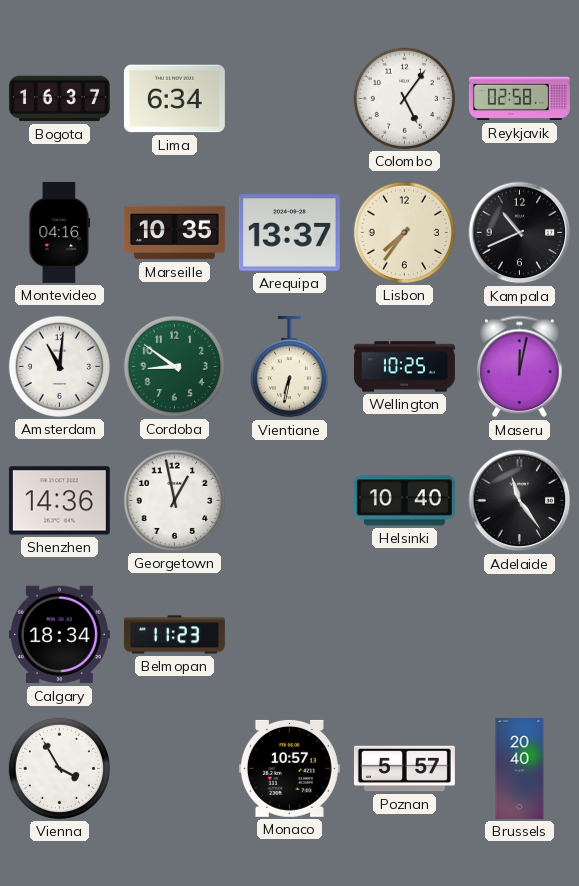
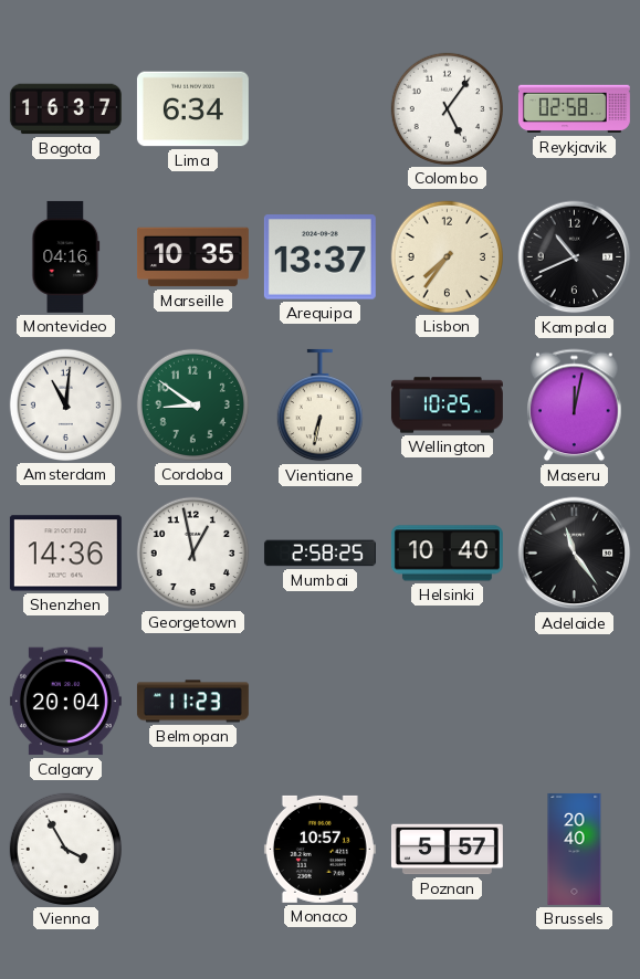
Mumbai: none -> 2:58
Calgary: 18:34 -> 20:04
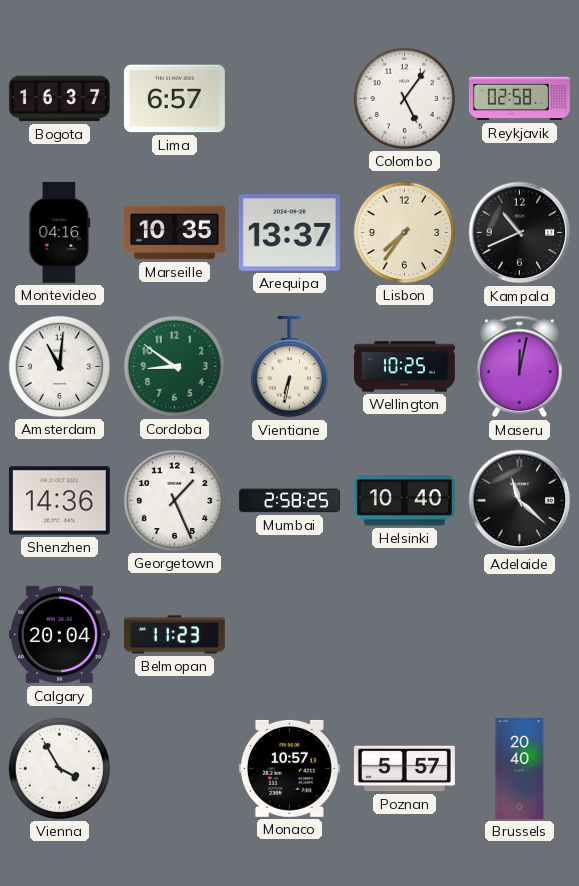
Lima: 6:34 -> 6:57
Georgetown: 12:58 -> 1:26
Adelaide: 11:24 -> 11:22
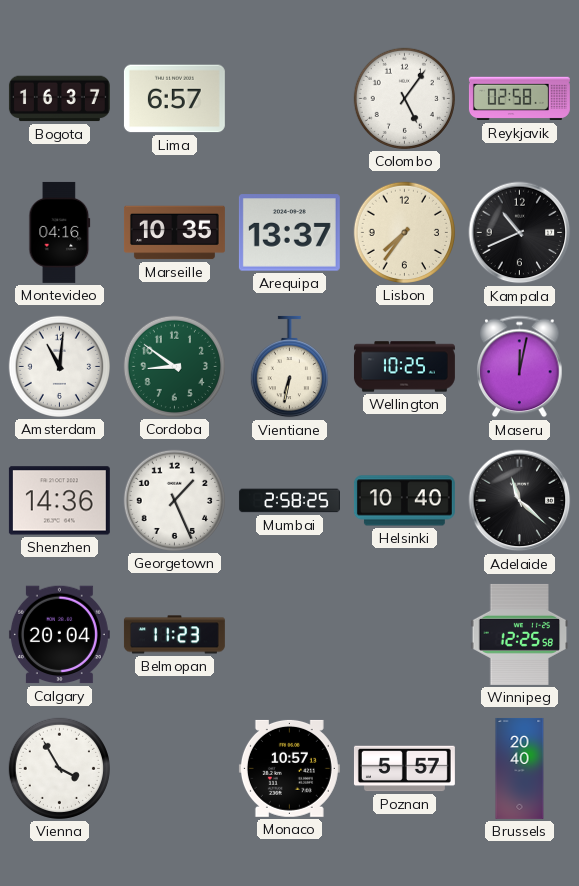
Winnipeg: none -> 12:25
